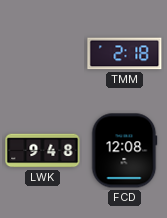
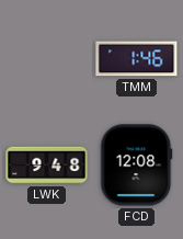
TMM: 2:18 -> 1:46
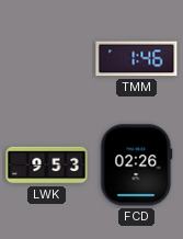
LWK: 9:48 -> 9:53
FCD: 12:08 -> 02:26
